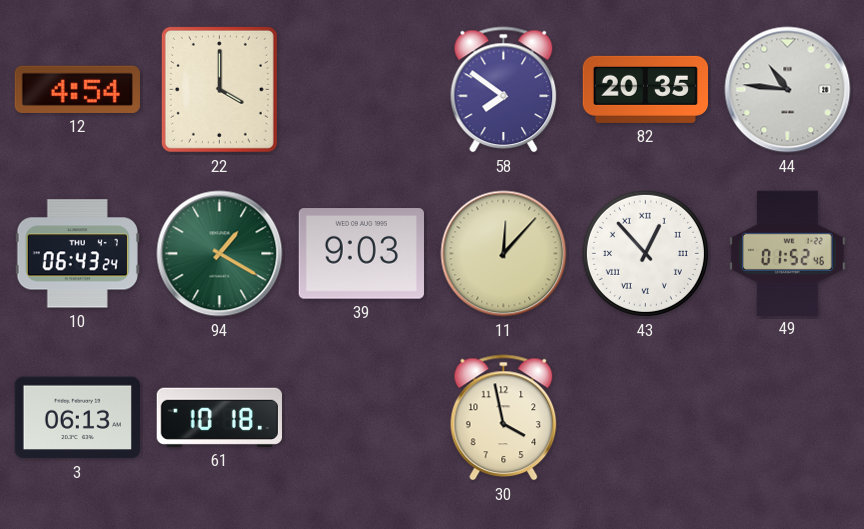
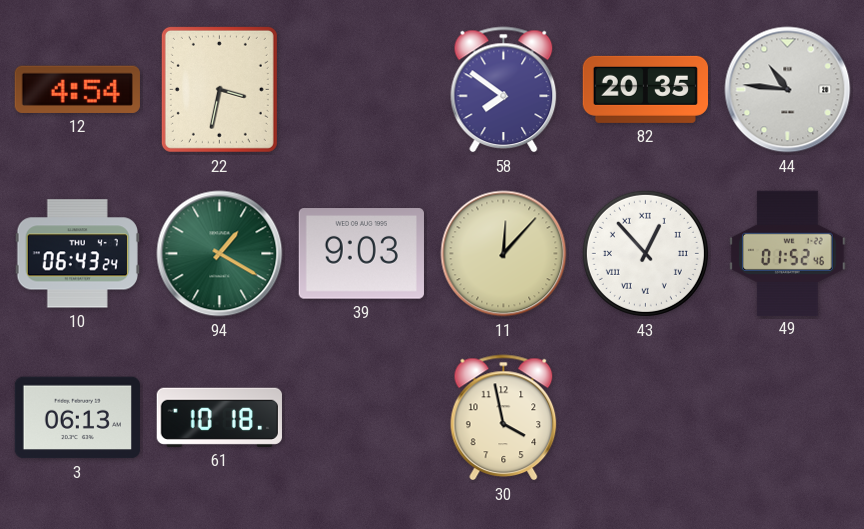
22: 4:00 -> 3:32
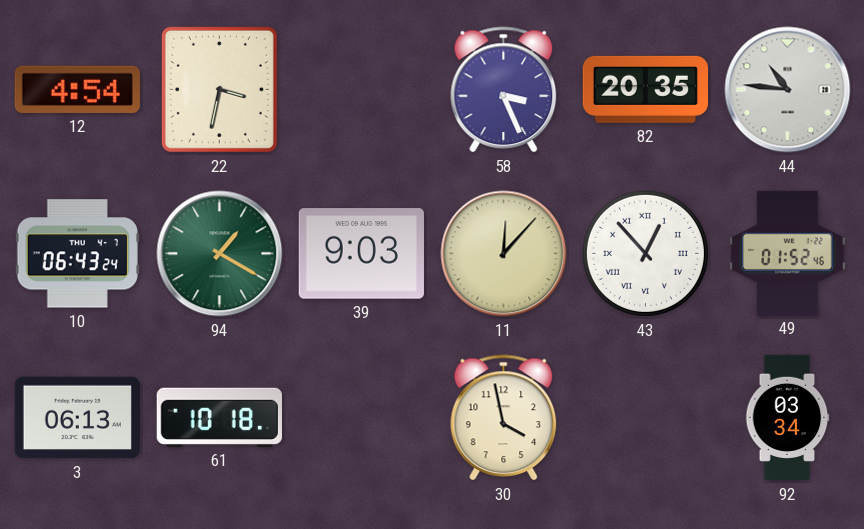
58: 7:51 -> 3:26
92: none -> 03:34
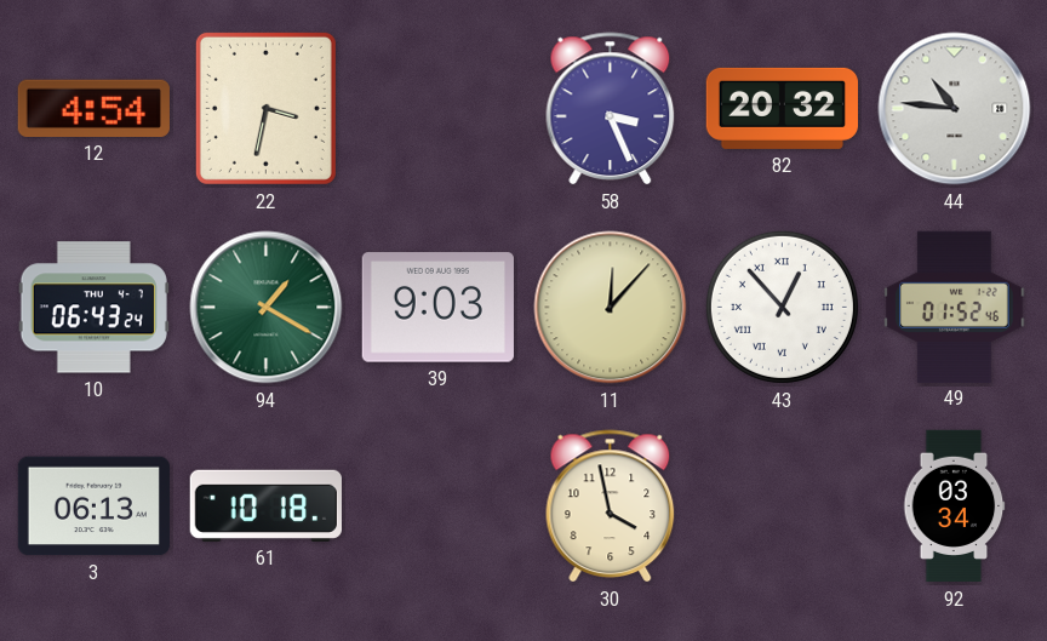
82: 20:35 -> 20:32
